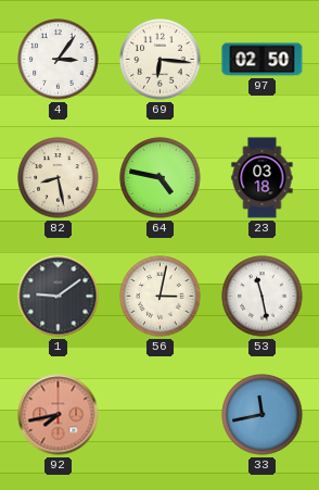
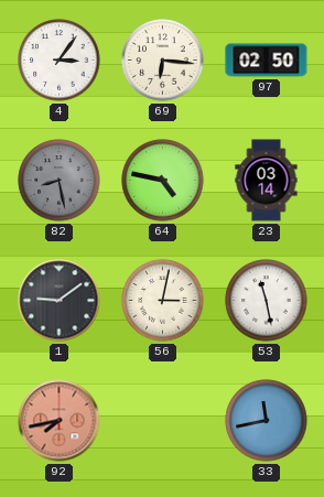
82 dial: cream -> grey
23: 03:18 -> 03:14
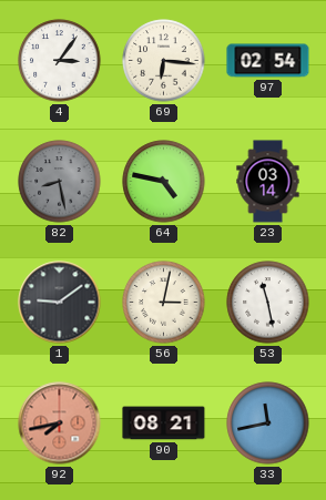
97: 02:50 -> 02:54
90: none -> 08:21
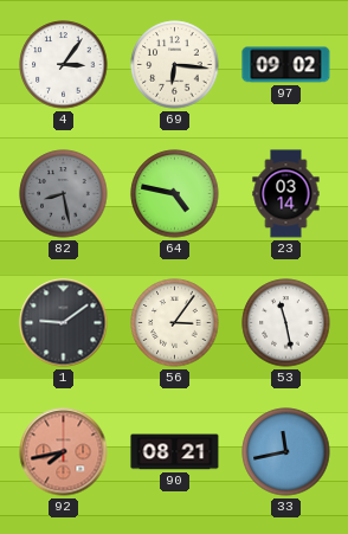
97: 02:54 -> 09:02
56: 3:02 -> 3:06
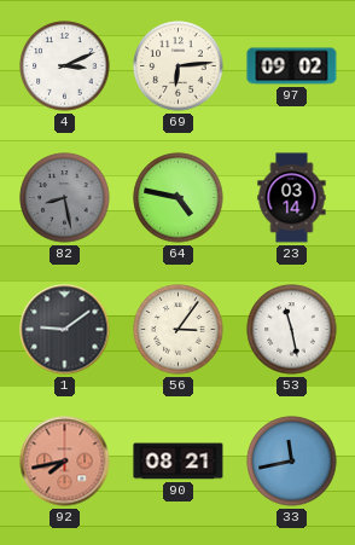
4: 3:06 -> 3:11
69: 6:16 -> 6:14
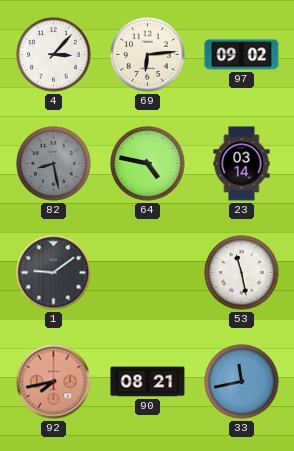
4: 3:11 -> 3:07
56: 3:06 -> none
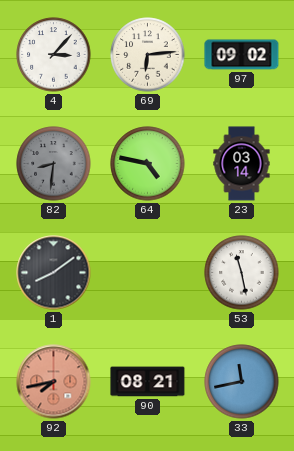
82: 8:28 -> 8:31
1: 9:09 -> 8:09
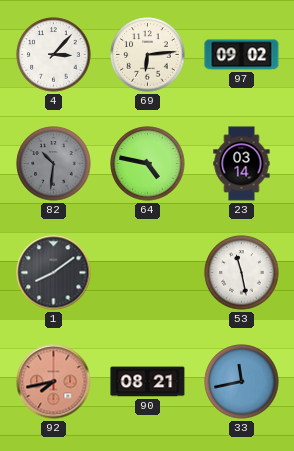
82: 8:31 -> 10:31
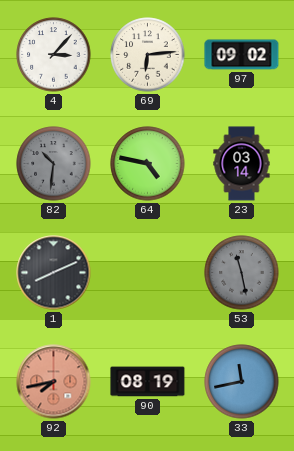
1: 8:09 -> 8:11
53 dial: white -> grey
90: 08:21 -> 08:19
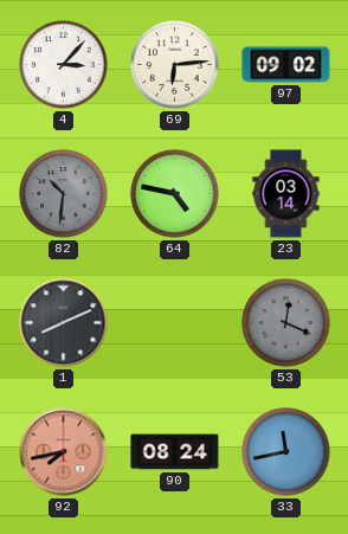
53: 11:28 -> 12:19
90: 08:19 -> 08:24
